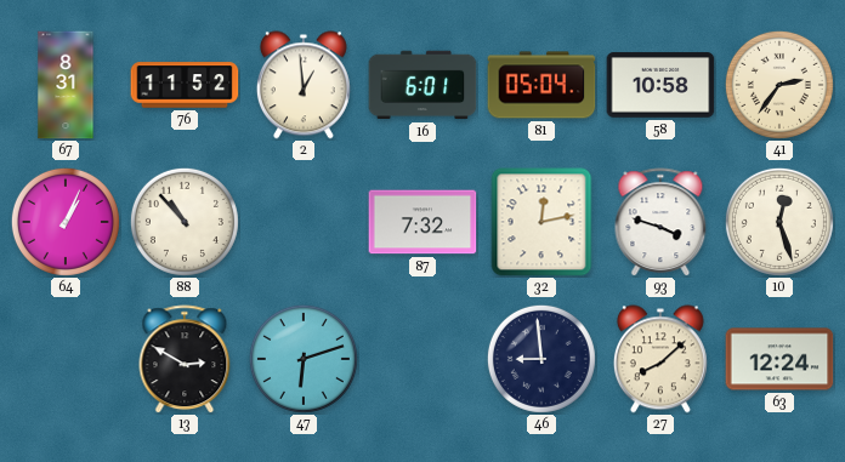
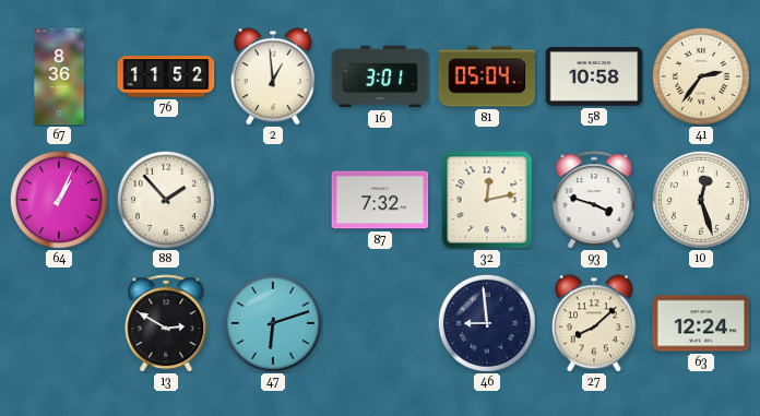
67: 8:31 -> 8:36
16: 6:01 -> 3:01
88: 10:53 -> 1:53
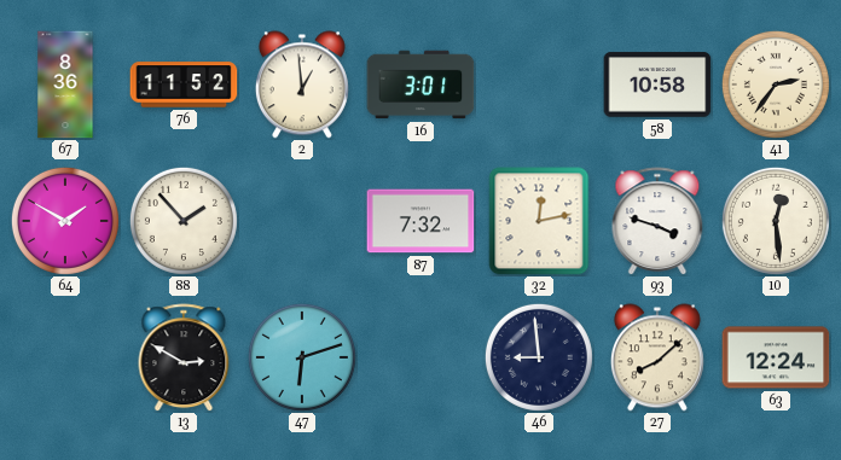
81: 05:04 -> none
64: 1:04 -> 1:50
10: 12:27 -> 12:29
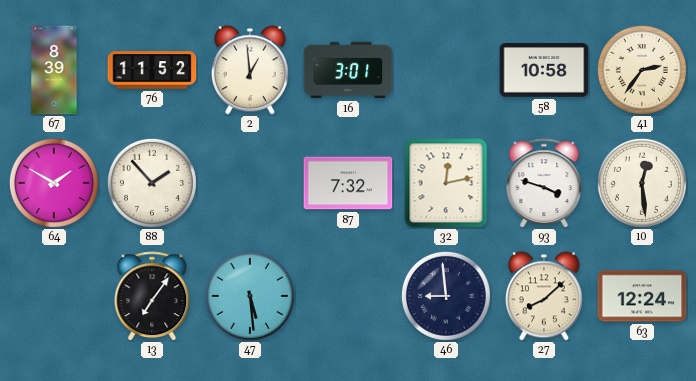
67: 8:36 -> 8:39
13: 2:50 -> 7:06
47: 6:12 -> 5:29
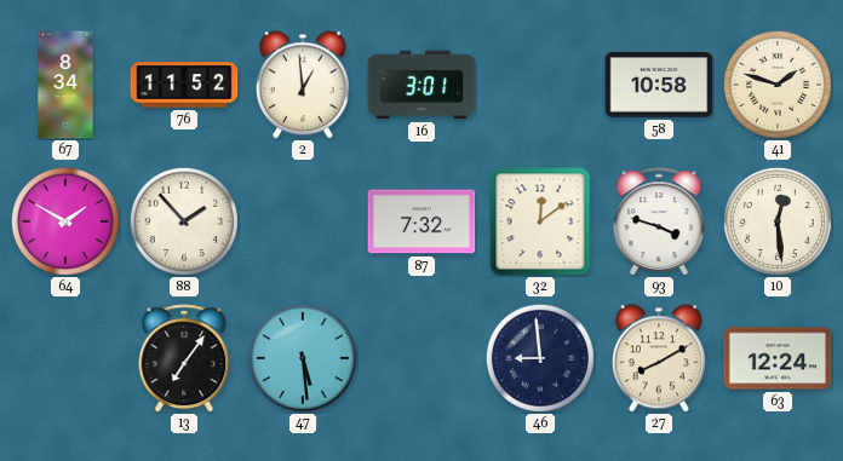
67: 8:39 -> 8:34
41: 2:36 -> 1:48
32: 12:13 -> 12:09
27: 8:08 -> 8:10
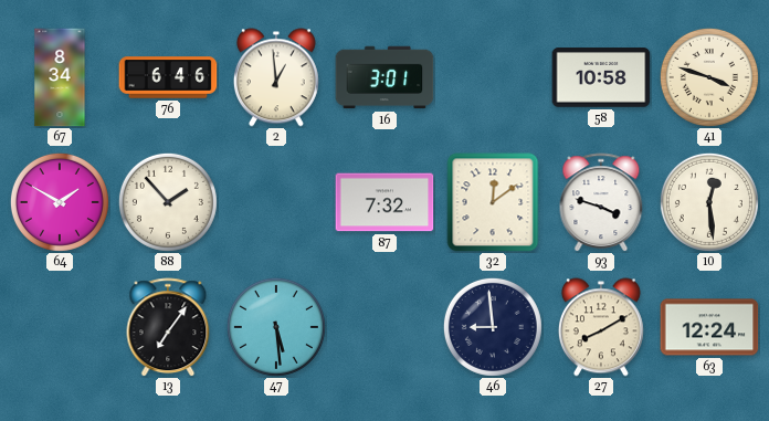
76: 11:52 -> 6:46
41: 1:48 -> 3:48
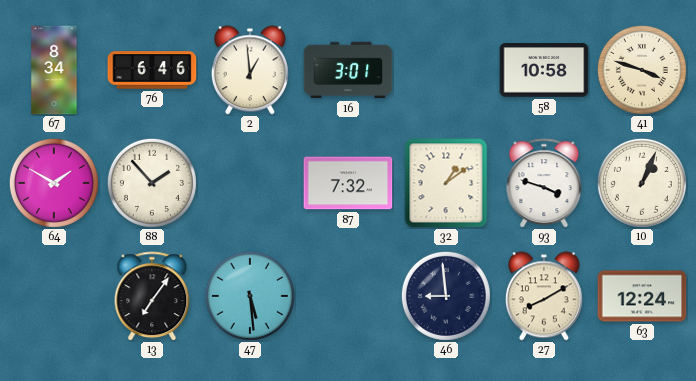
32: 12:09 -> 1:09
10: 12:29 -> 1:04
